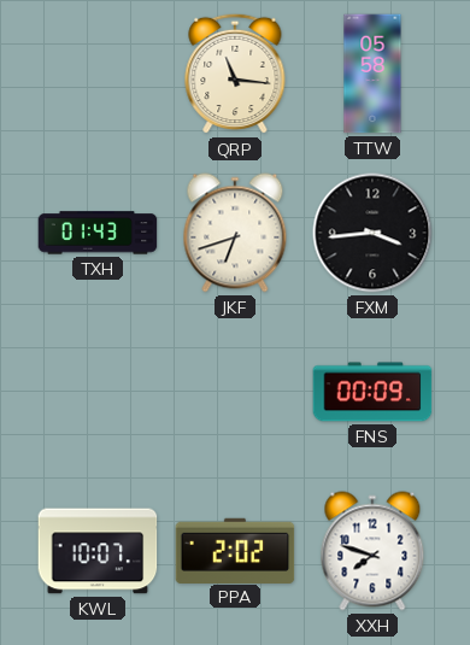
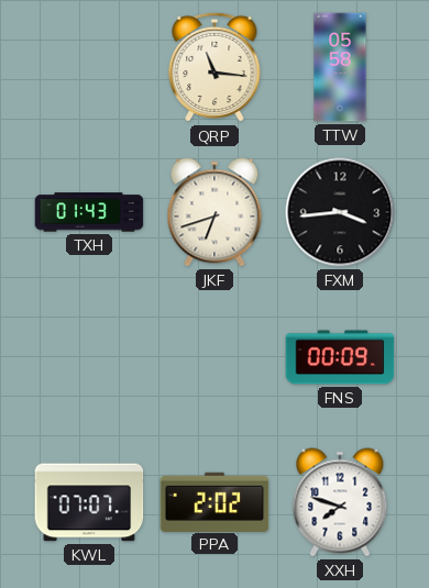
KWL: 10:07 -> 07:07
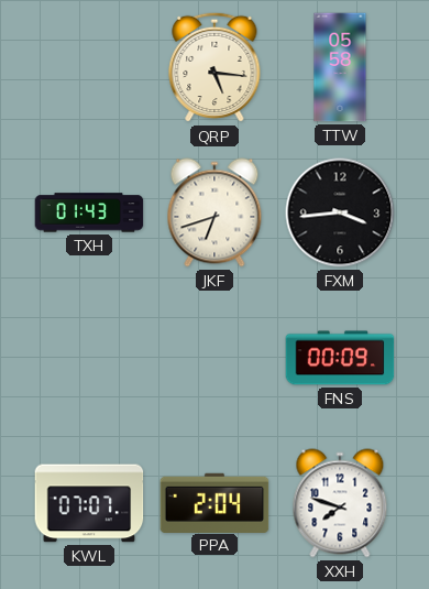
QRP: 11:16 -> 5:16
PPA: 2:02 -> 2:04
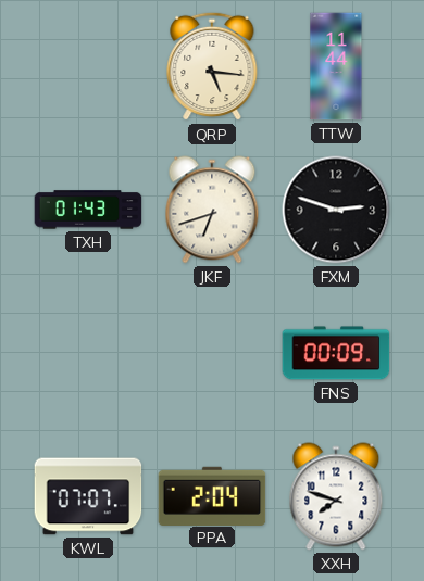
TTW: 05:58 -> 11:44
FXM: 3:44 -> 2:48
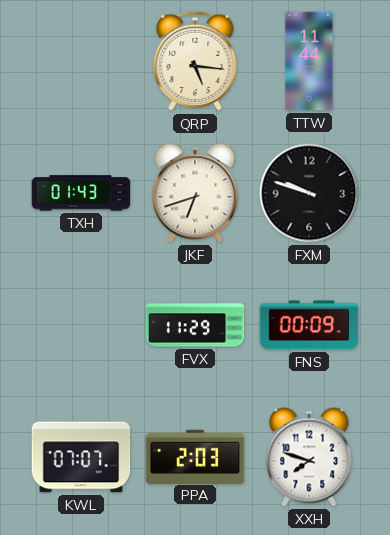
FXM: 2:48 -> 9:48
FVX: none -> 11:29
PPA: 2:04 -> 2:03
